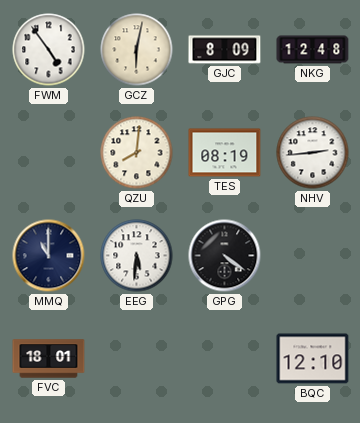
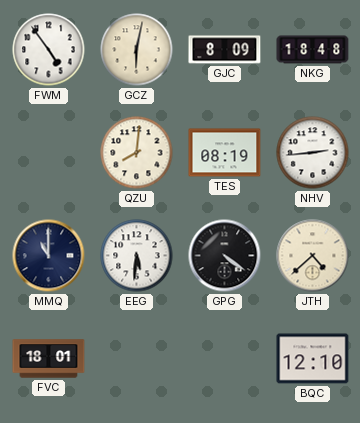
NKG: 12:48 -> 18:48
JTH: none -> 4:38
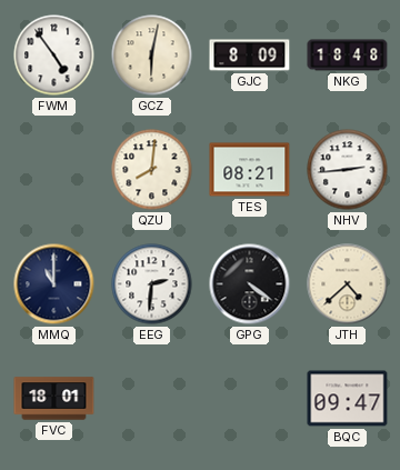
TES: 08:19 -> 08:21
EEG: 5:31 -> 2:31
BQC: 12:10 -> 09:47
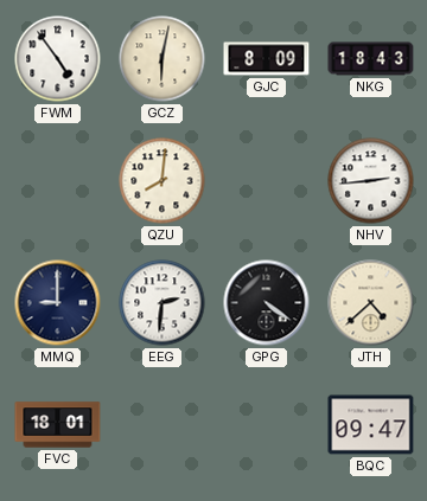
NKG: 18:48 -> 18:43
TES: 08:21 -> none
MMQ: 11:00 -> 9:00
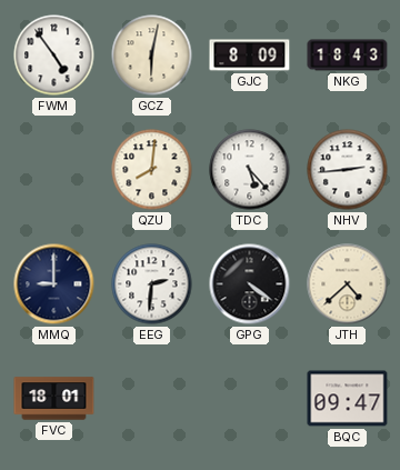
TDC: none -> 5:23
